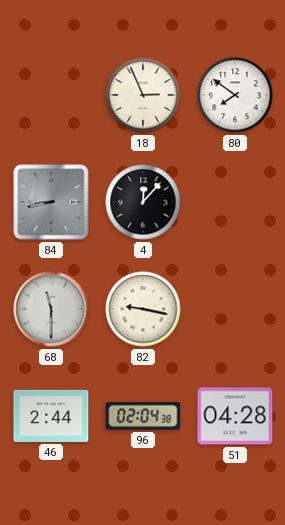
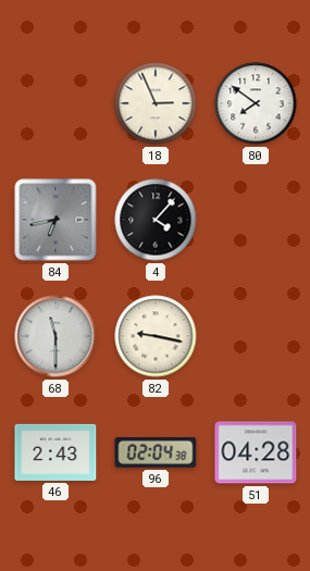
84: 8:43 -> 6:43
4: 12:07 -> 4:07
46: 2:44 -> 2:43
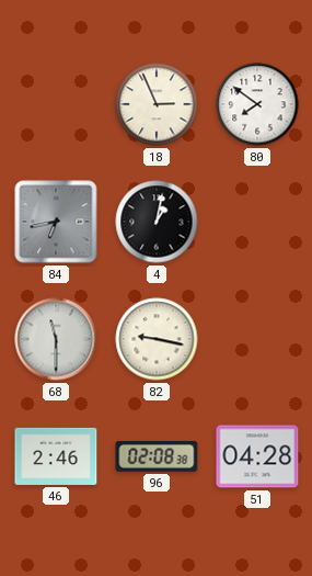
4: 4:07 -> 1:02
46: 2:43 -> 2:46
96: 02:04 -> 02:08
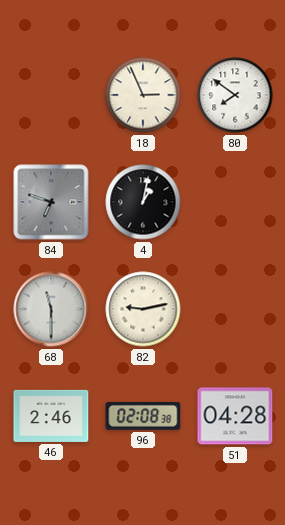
84: 6:43 -> 6:48
82: 9:17 -> 9:13
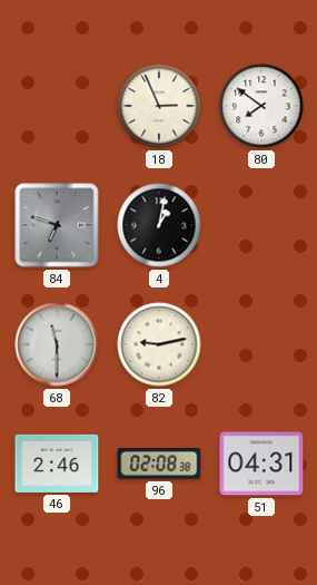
51: 04:28 -> 04:31
